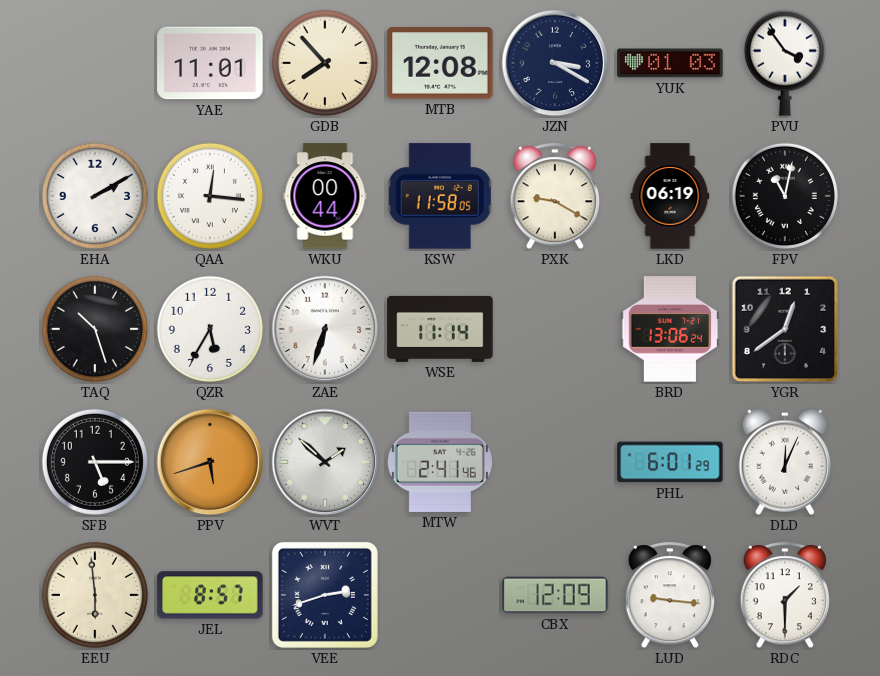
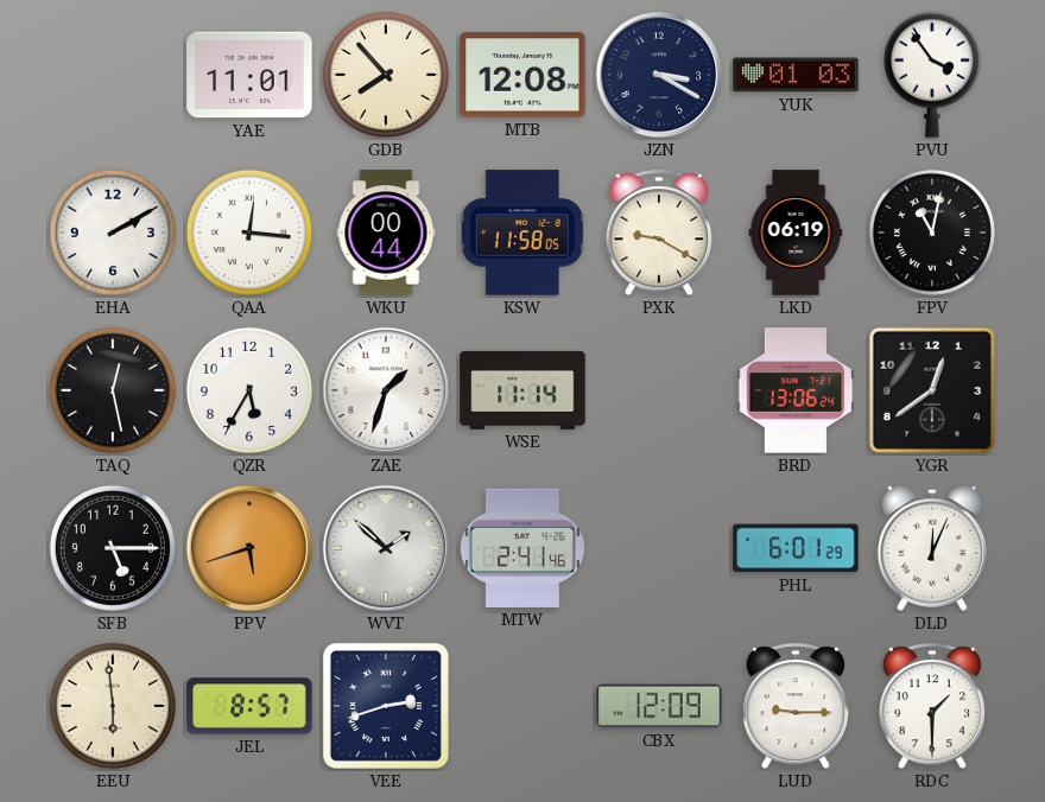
TAQ: 10:27 -> 12:28
ZAE: 6:33 -> 1:33
LUD: 9:16 -> 9:15
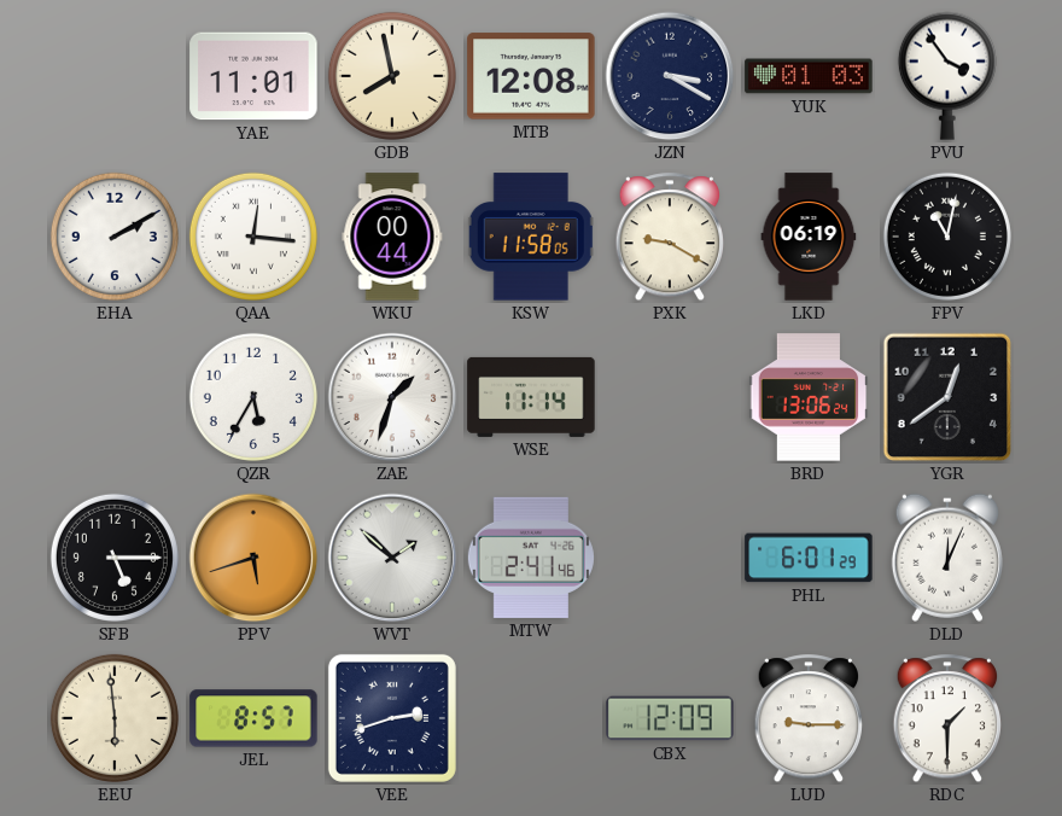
GDB: 7:53 -> 7:58
TAQ: 12:28 -> none
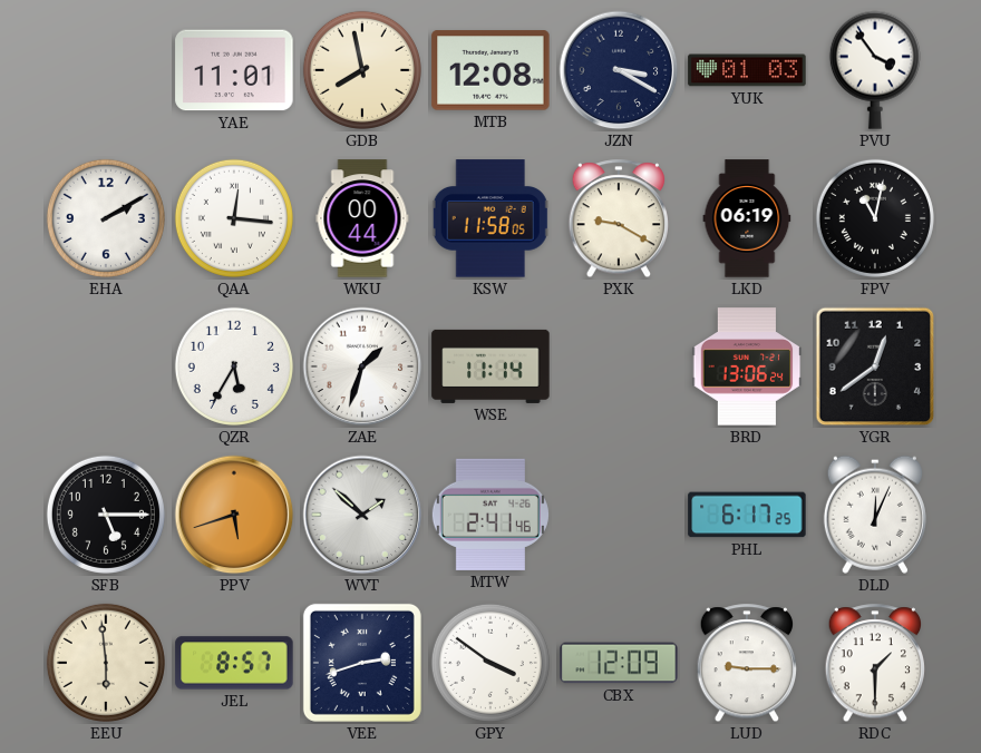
PHL: 6:01 -> 6:17
GPY: none -> 3:51
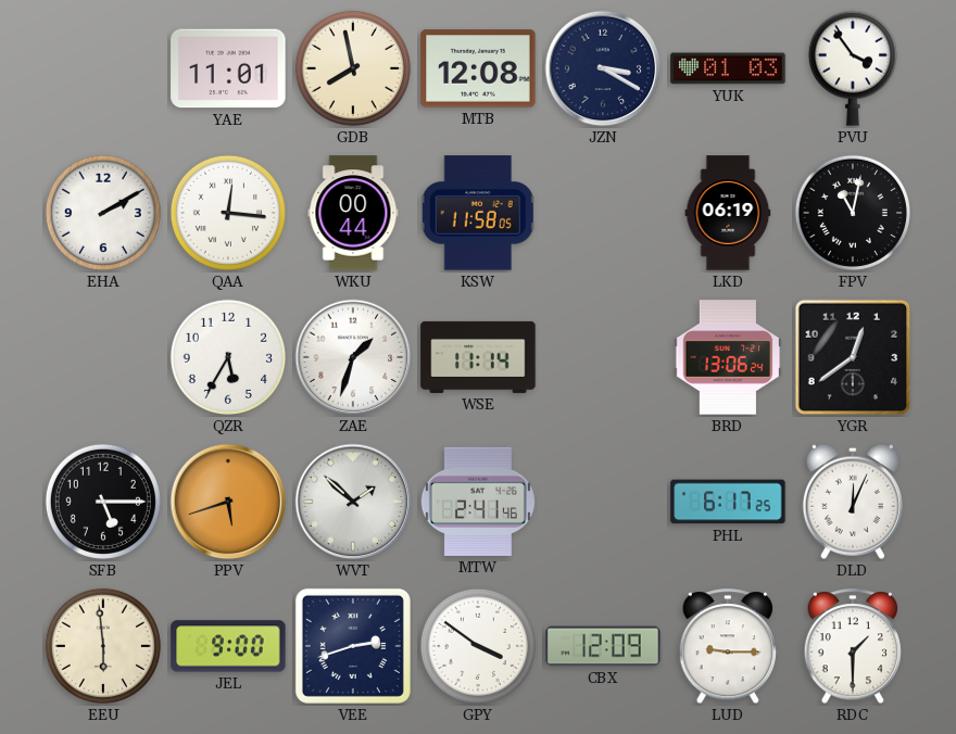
PXK: 9:20 -> none
JEL: 8:57 -> 9:00
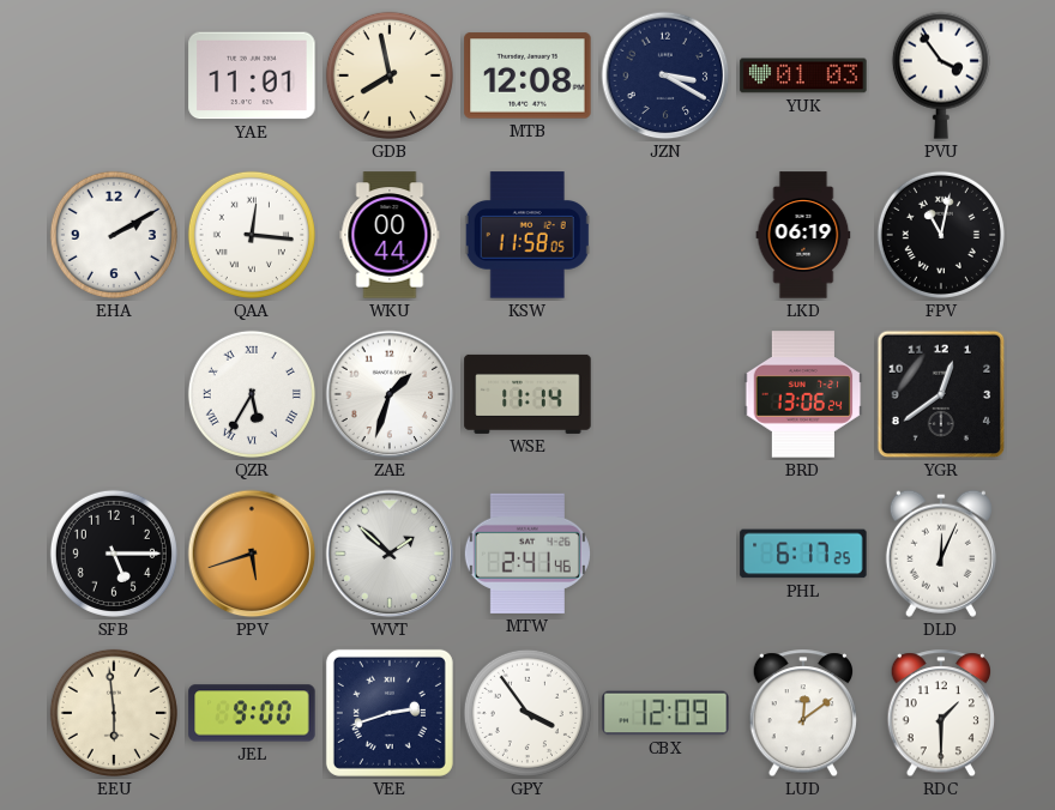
QZR numerals: Arabic -> Roman
GPY: 3:51 -> 3:54
LUD: 9:15 -> 12:09
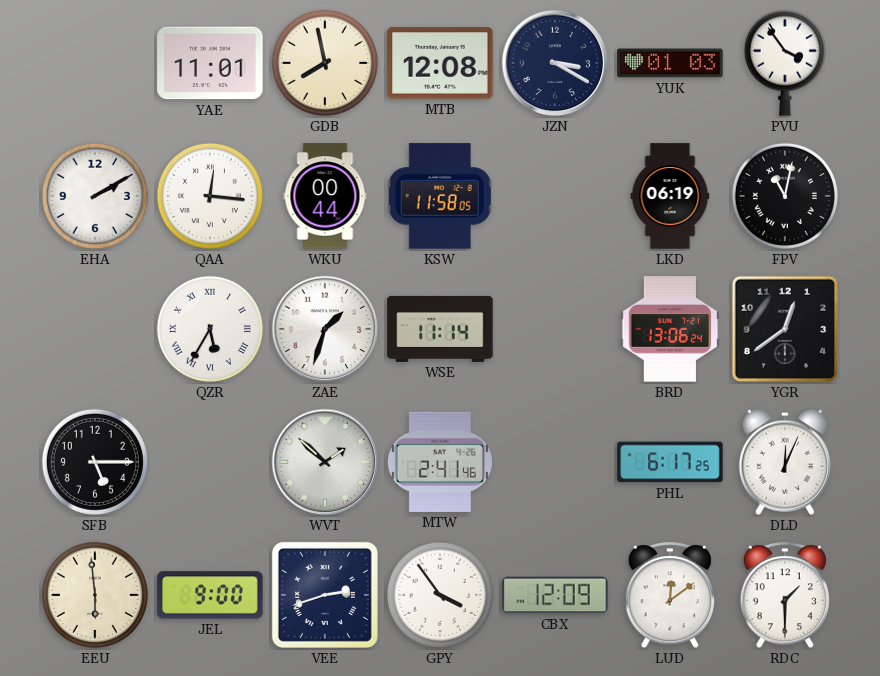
PPV: 5:42 -> none
